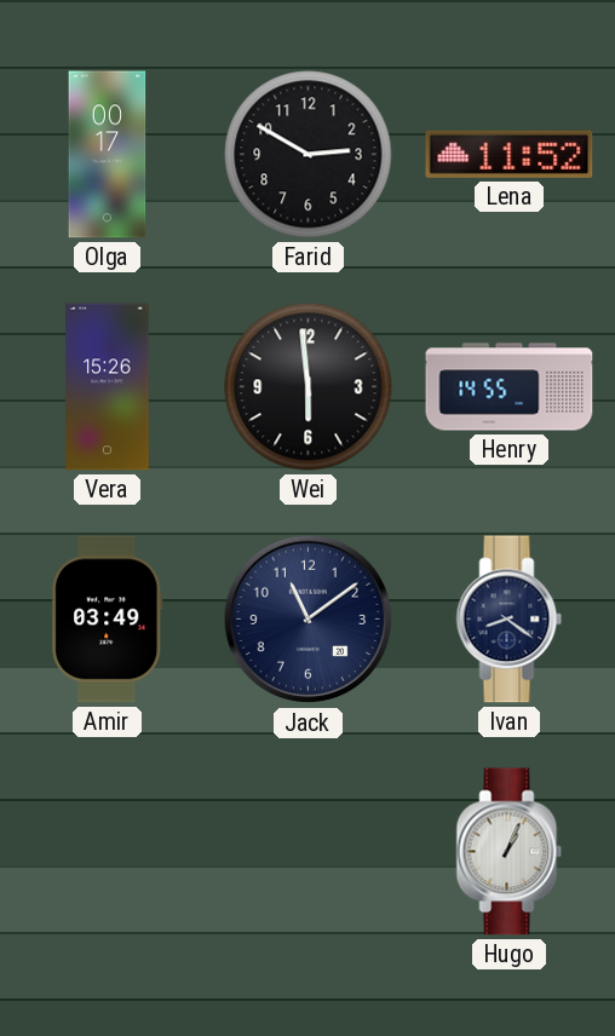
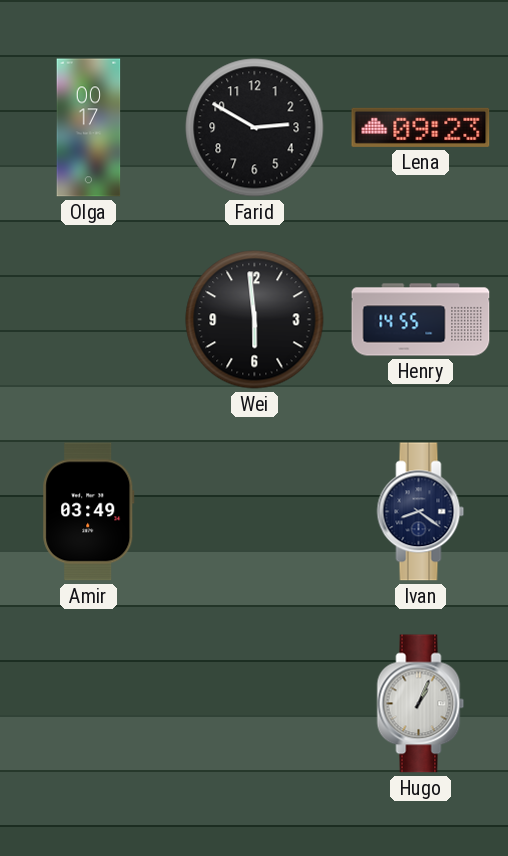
Lena: 11:52 -> 09:23
Vera: 15:26 -> none
Jack: 11:09 -> none
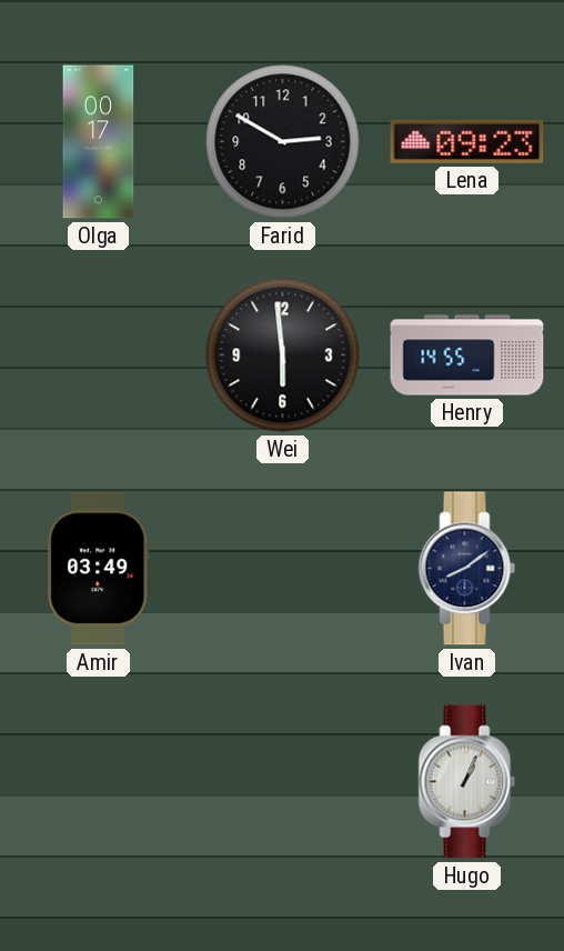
Ivan: 8:21 -> 8:09
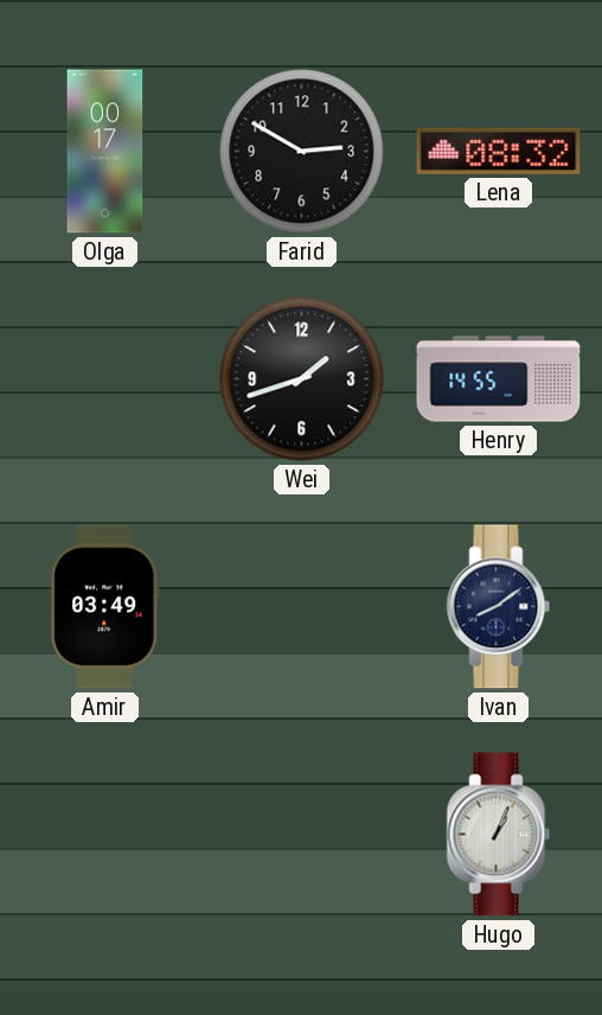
Lena: 09:23 -> 08:32
Wei: 5:59 -> 1:42
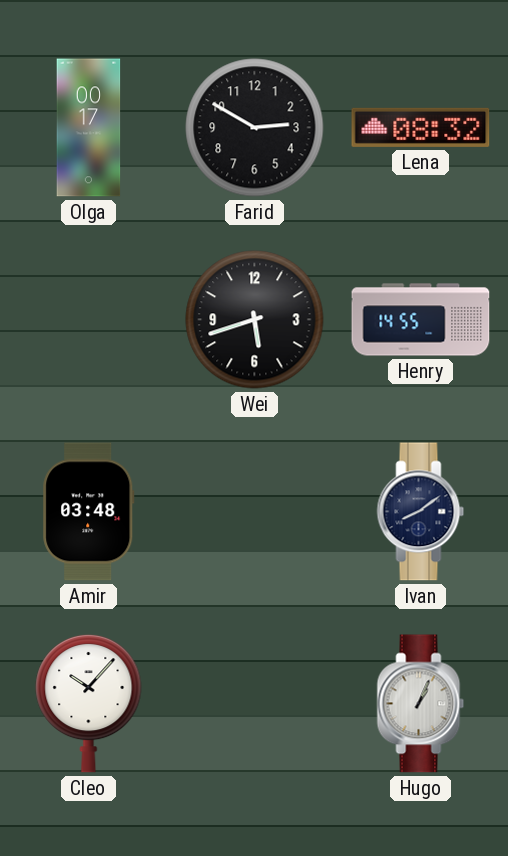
Wei: 1:42 -> 5:42
Amir: 03:49 -> 03:48
Cleo: none -> 10:07
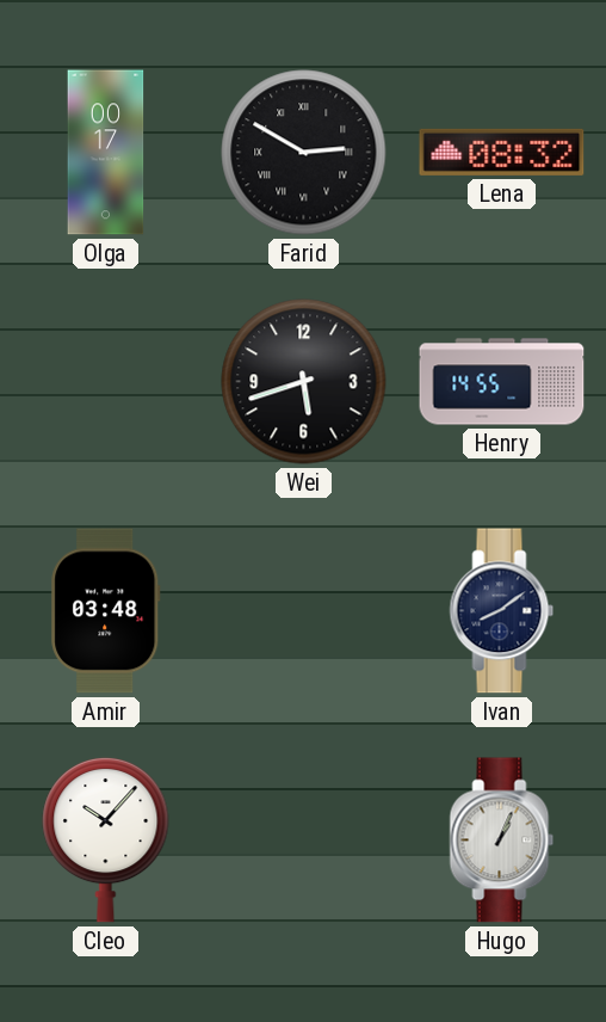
Farid numerals: Arabic -> Roman
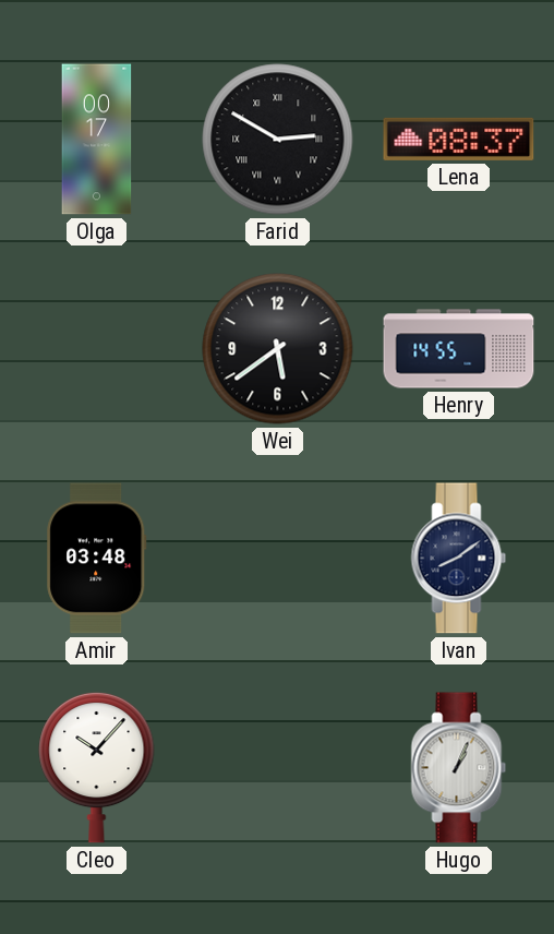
Lena: 08:32 -> 08:37
Wei: 5:42 -> 5:39
